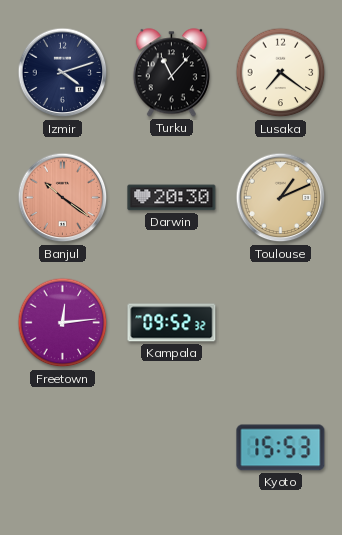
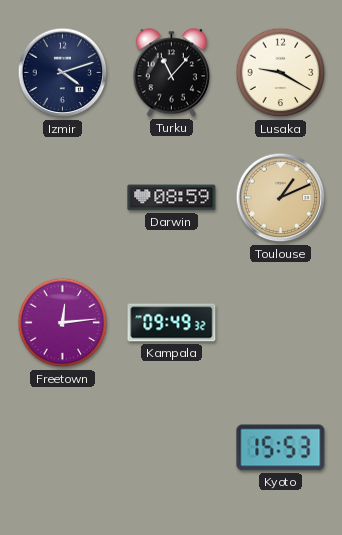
Lusaka: 7:21 -> 9:20
Banjul: 10:21 -> none
Darwin: 20:30 -> 08:59
Kampala: 09:52 -> 09:49
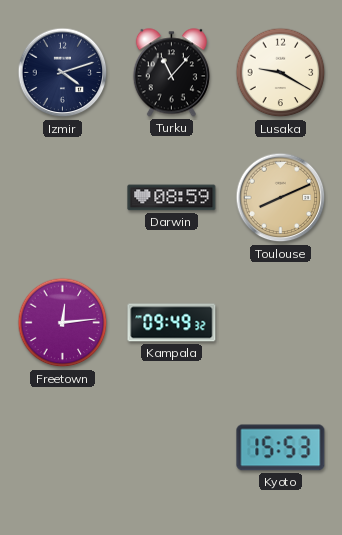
Toulouse: 1:11 -> 8:11
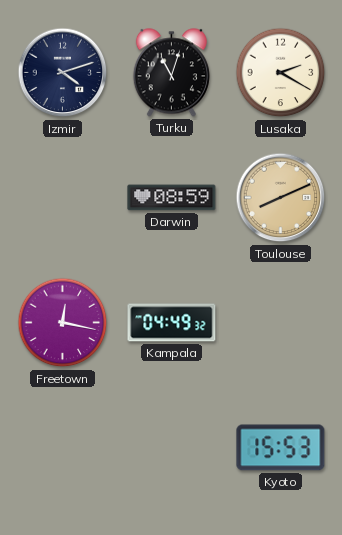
Turku: 11:07 -> 11:03
Lusaka: 9:20 -> 2:20
Freetown: 12:14 -> 12:17
Kampala: 09:49 -> 04:49
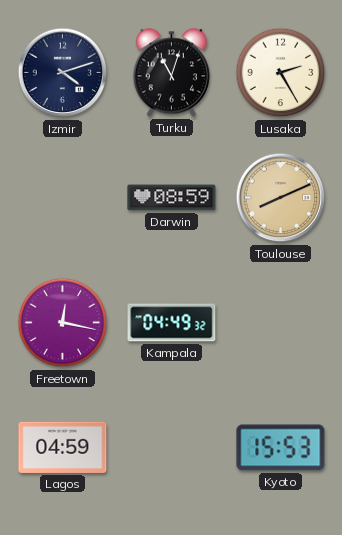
Lusaka: 2:20 -> 2:25
Lagos: none -> 04:59
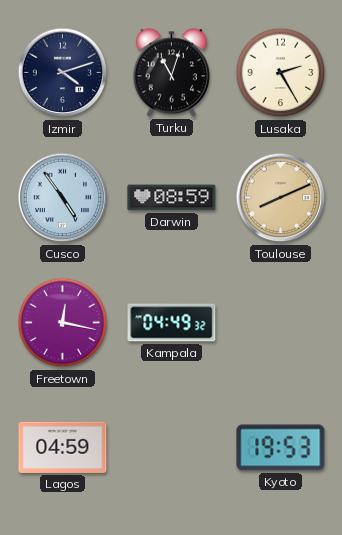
Cusco: none -> 4:54
Kyoto: 15:53 -> 19:53
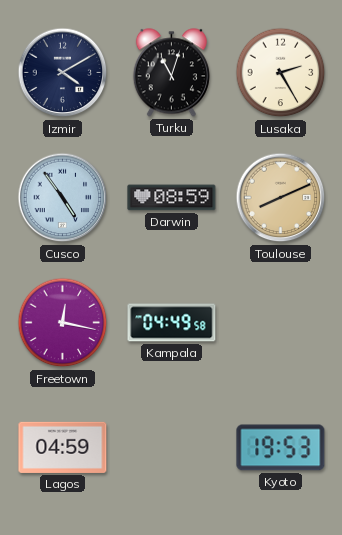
Izmir: 4:12 -> 4:10
Kampala: 04:49:32 -> 04:49:58
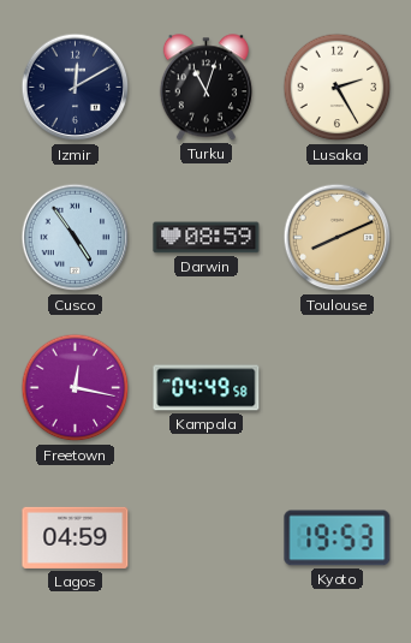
Izmir: 4:10 -> 12:10
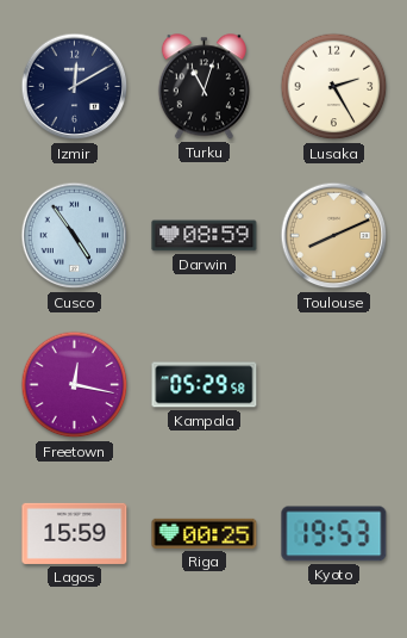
Kampala: 04:49 -> 05:29
Lagos: 04:59 -> 15:59
Riga: none -> 00:25
